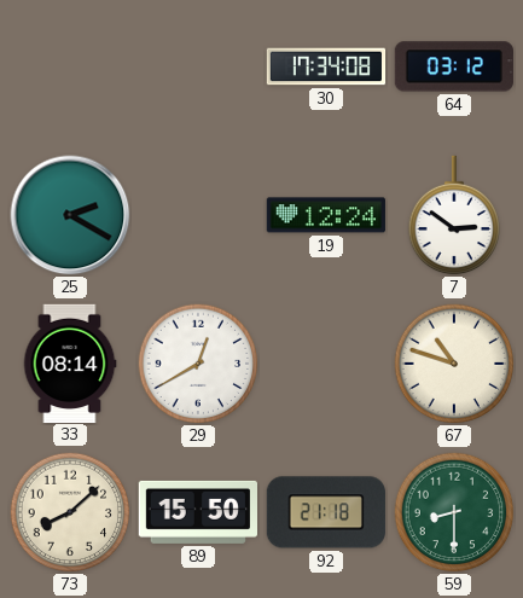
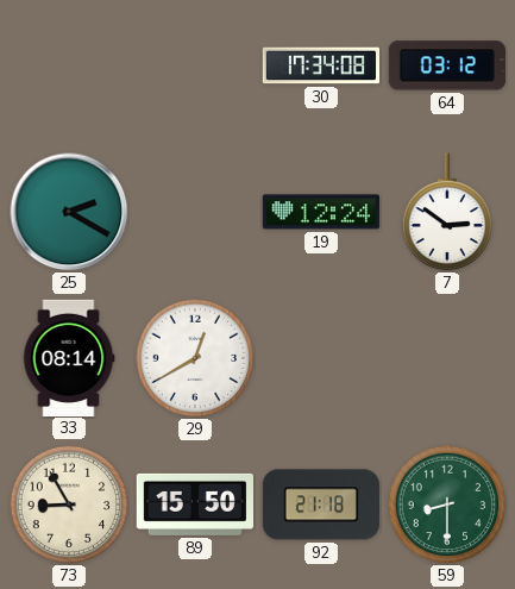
67: 10:48 -> none
73: 8:08 -> 8:55
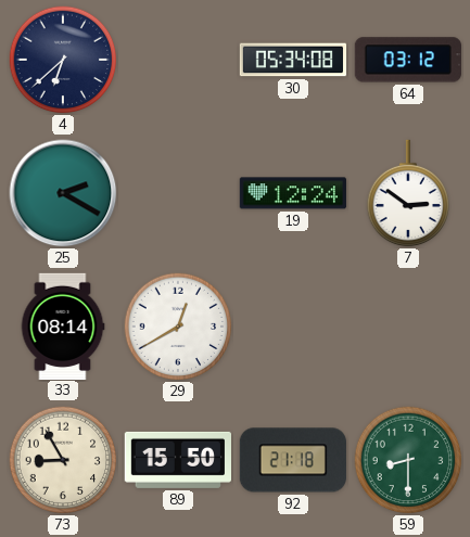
4: none -> 6:38
30: 17:34 -> 05:34
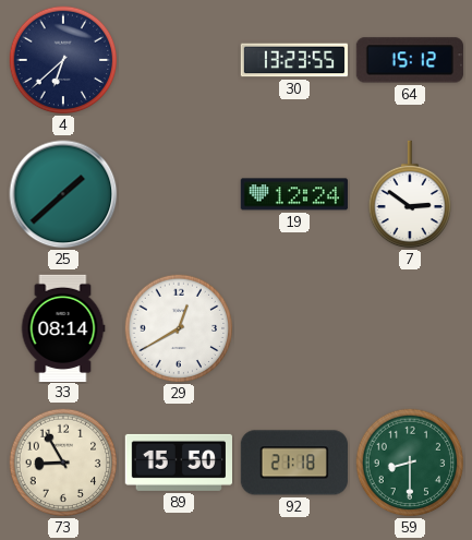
30: 05:34 -> 13:23
64: 03:12 -> 15:12
25: 2:20 -> 1:38
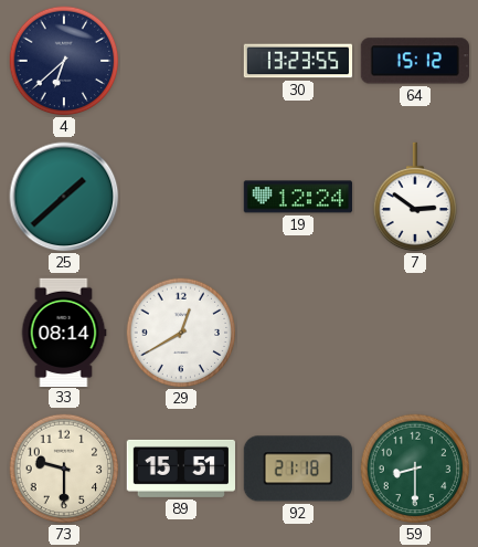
73: 8:55 -> 9:30
89: 15:50 -> 15:51
